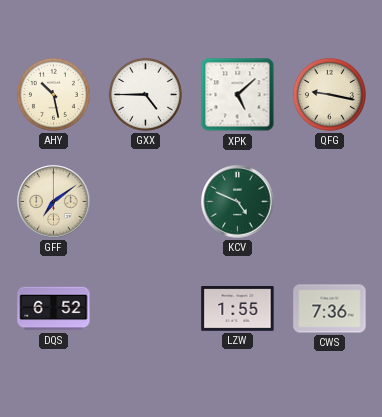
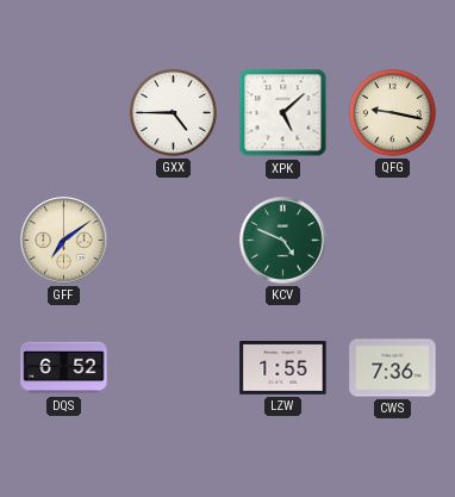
AHY: 10:28 -> none
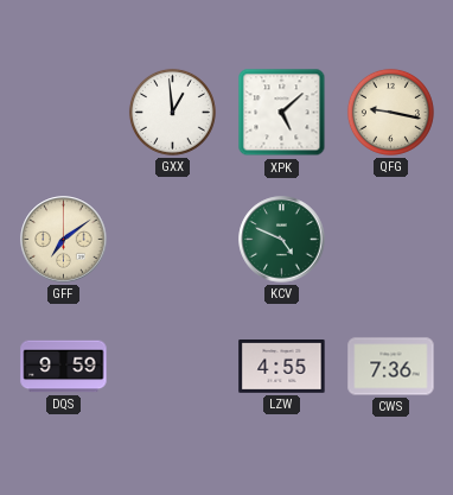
GXX: 4:45 -> 12:59
DQS: 6:52 -> 9:59
LZW: 1:55 -> 4:55
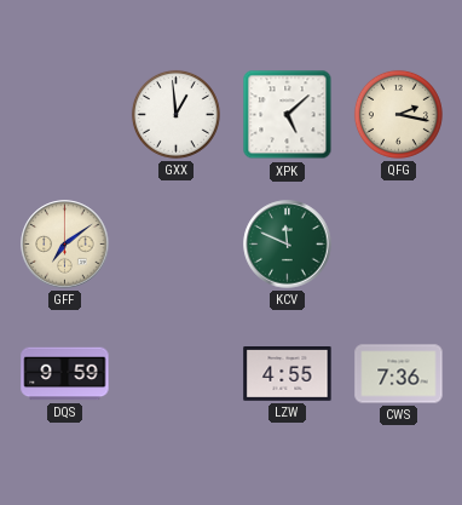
QFG: 9:17 -> 2:17
KCV: 4:49 -> 11:49
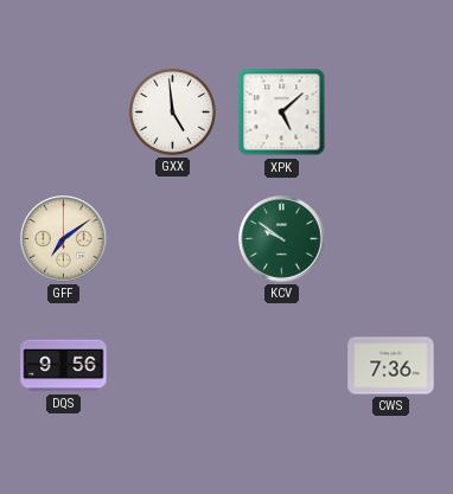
GXX: 12:59 -> 4:59
QFG: 2:17 -> none
KCV: 11:49 -> 9:51
DQS: 9:59 -> 9:56
LZW: 4:55 -> none
